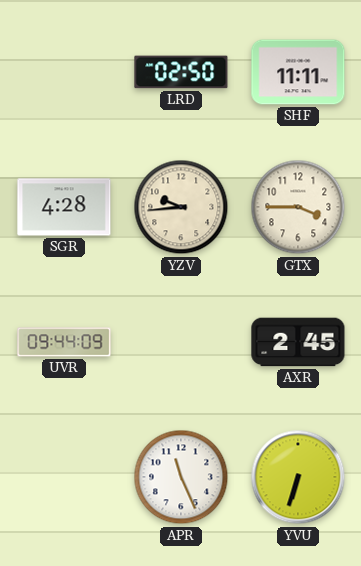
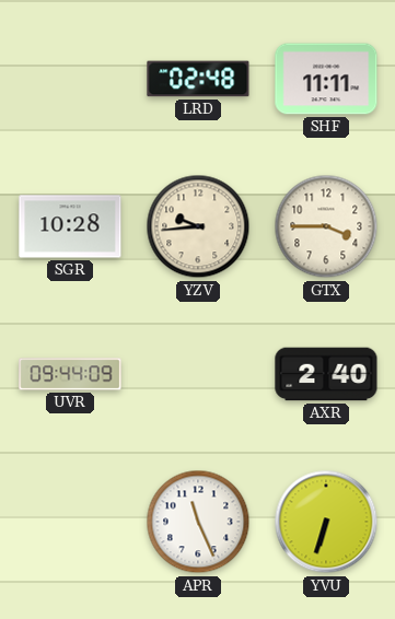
LRD: 02:50 -> 02:48
SGR: 4:28 -> 10:28
AXR: 2:45 -> 2:40
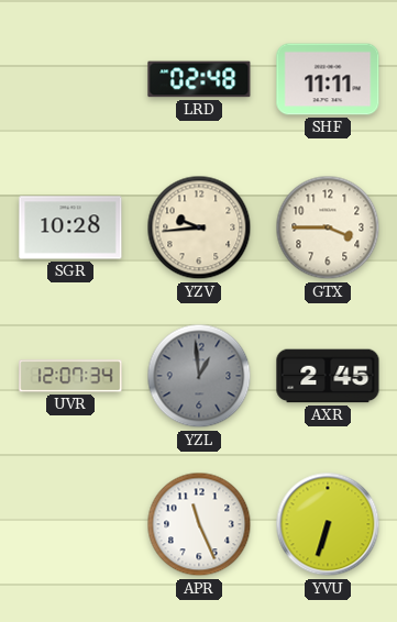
UVR: 09:44 -> 12:07
YZL: none -> 12:59
AXR: 2:40 -> 2:45
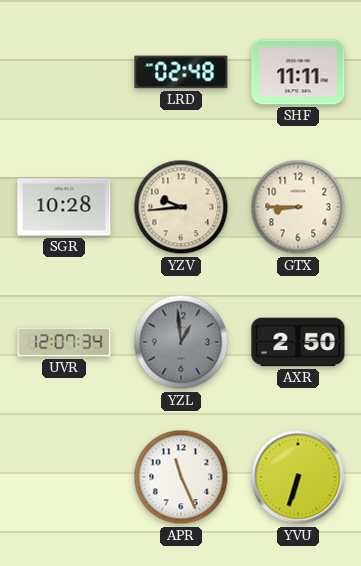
GTX: 3:45 -> 8:45
AXR: 2:45 -> 2:50
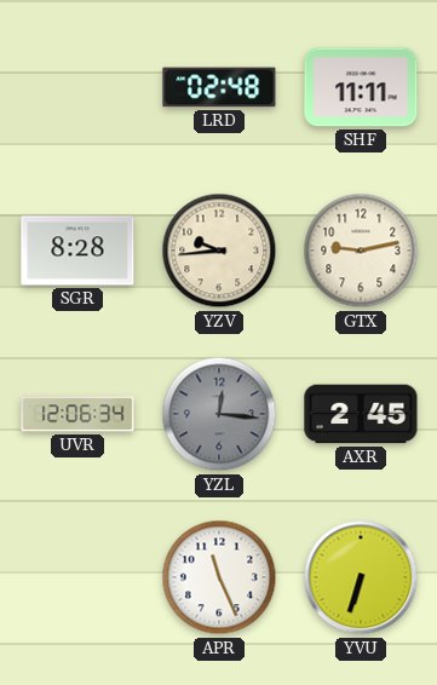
SGR: 10:28 -> 8:28
GTX: 8:45 -> 9:13
UVR: 12:07 -> 12:06
YZL: 12:59 -> 12:16
AXR: 2:50 -> 2:45
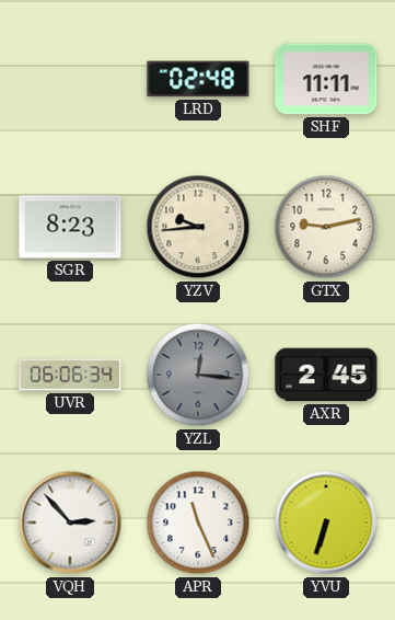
SGR: 8:28 -> 8:23
UVR: 12:06 -> 06:06
VQH: none -> 2:53
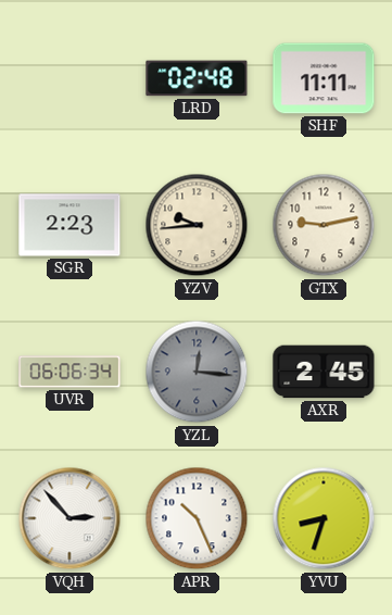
SGR: 8:23 -> 2:23
APR: 11:26 -> 10:26
YVU: 6:33 -> 8:33
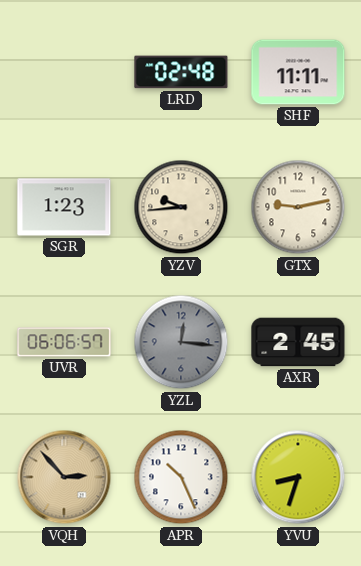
SGR: 2:23 -> 1:23
UVR: 06:06:34 -> 06:06:57
VQH dial: white -> champagne
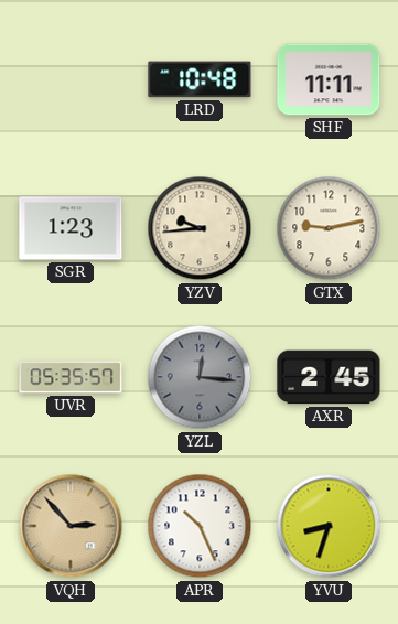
LRD: 02:48 -> 10:48
UVR: 06:06 -> 05:35
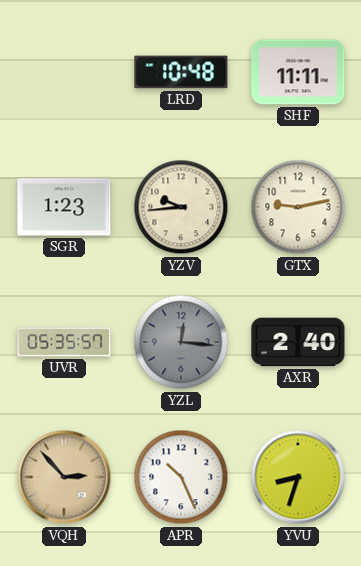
AXR: 2:45 -> 2:40
